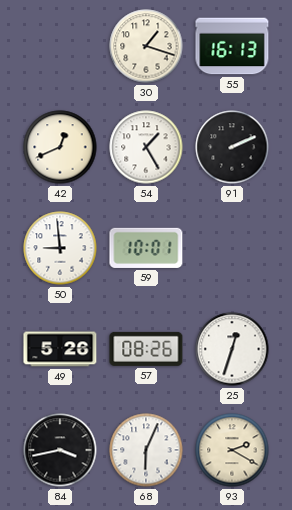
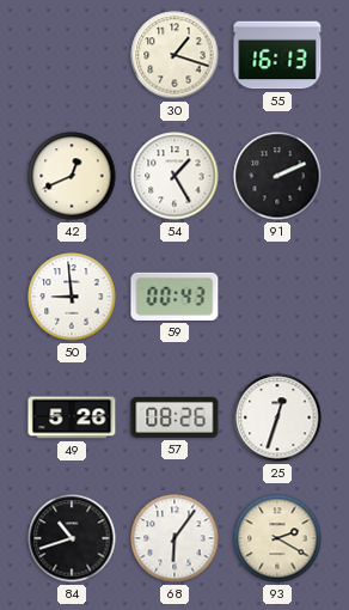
59: 10:01 -> 00:43
84: 3:43 -> 10:42
68: 6:04 -> 6:06
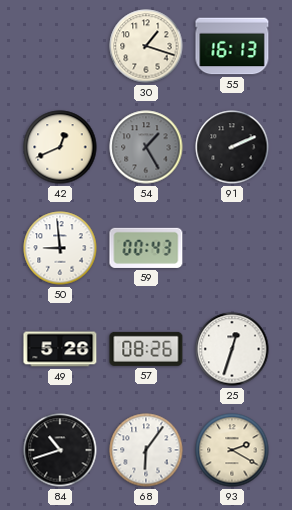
54 dial: white -> grey
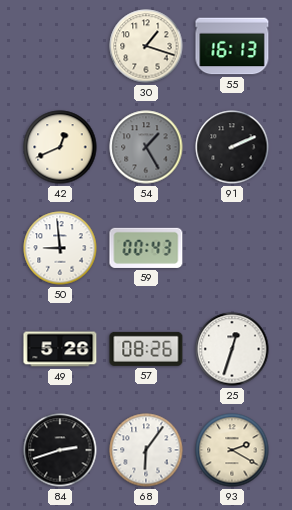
84: 10:42 -> 2:42
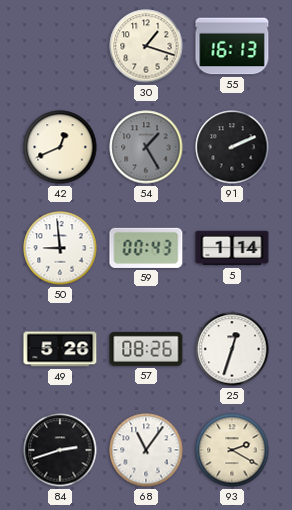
5: none -> 1:14
68: 6:06 -> 11:06
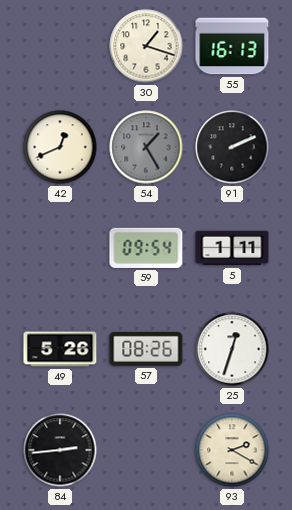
50: 8:59 -> none
59: 00:43 -> 09:54
5: 1:14 -> 1:11
84: 2:42 -> 2:44
68: 11:06 -> none
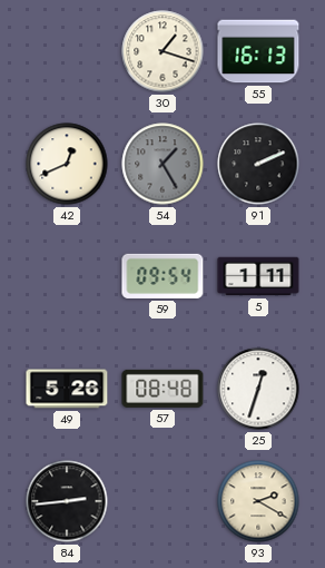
57: 08:26 -> 08:48
